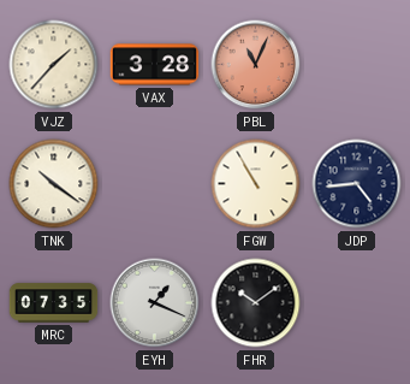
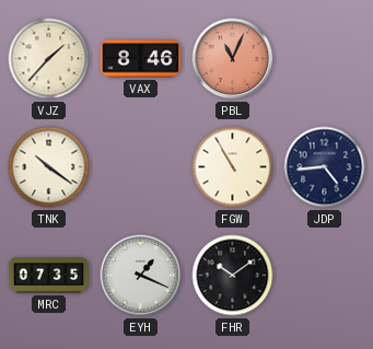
VAX: 3:28 -> 8:46
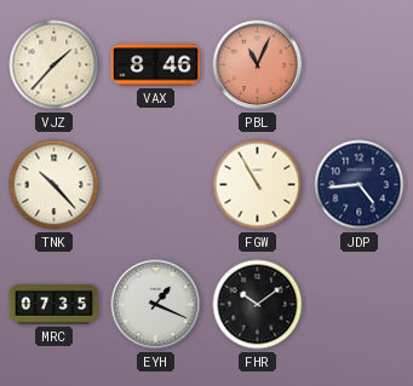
TNK: 10:21 -> 10:23
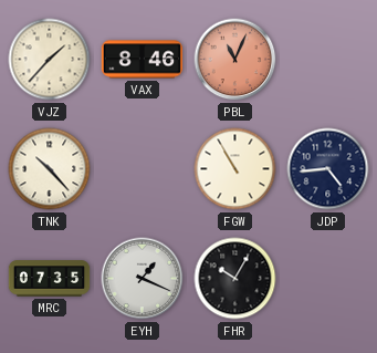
FHR: 10:09 -> 10:05
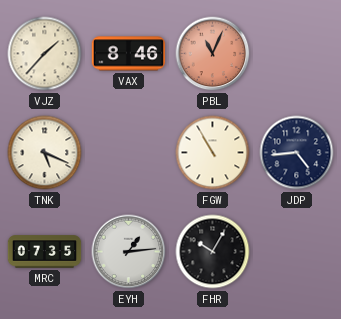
TNK: 10:23 -> 5:19
EYH: 1:19 -> 1:14
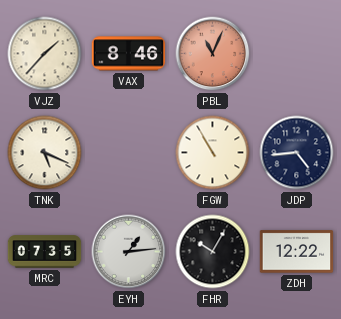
ZDH: none -> 12:22
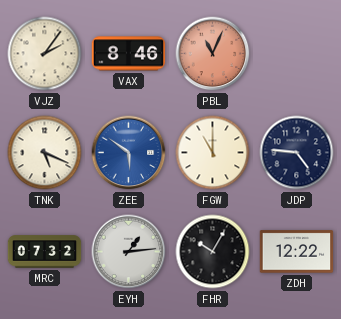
VJZ: 1:37 -> 2:06
ZEE: none -> 5:51
FGW: 10:55 -> 11:00
JDP: 4:44 -> 4:46
MRC: 07:35 -> 07:32
